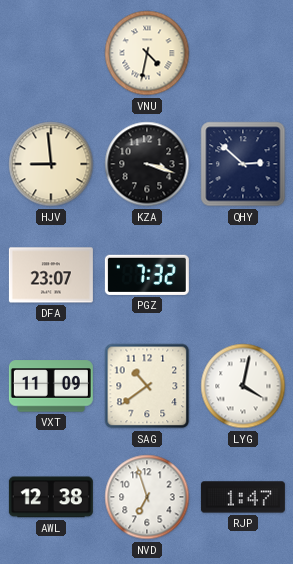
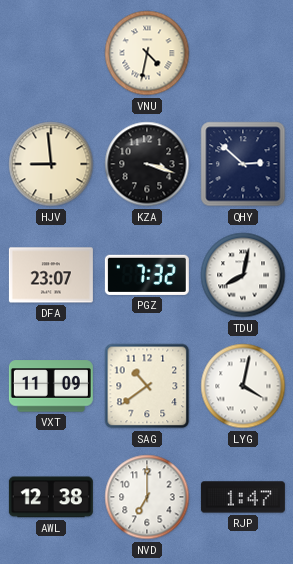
TDU: none -> 8:02
NVD: 6:57 -> 7:00
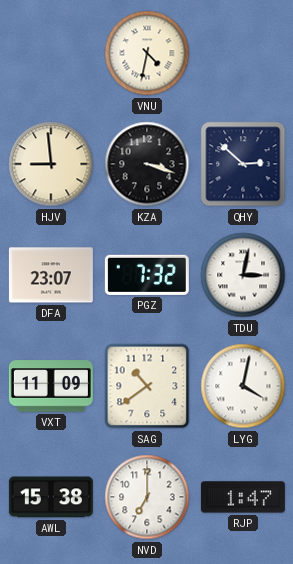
TDU: 8:02 -> 3:02
AWL: 12:38 -> 15:38
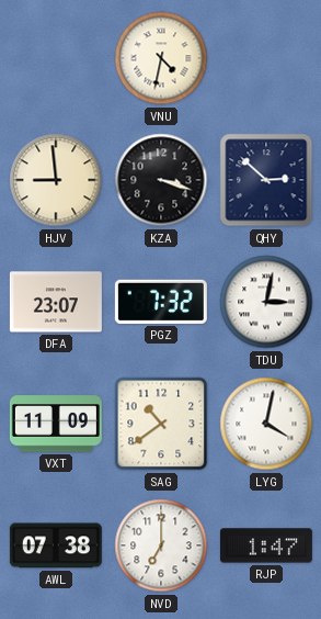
AWL: 15:38 -> 07:38
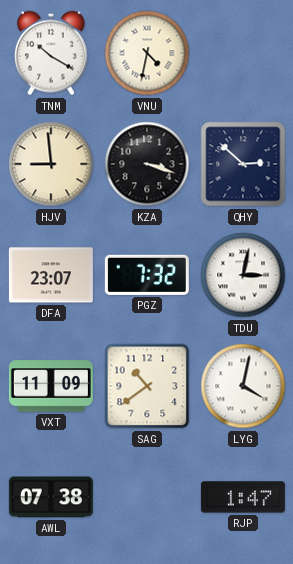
TNM: none -> 10:20
NVD: 7:00 -> none
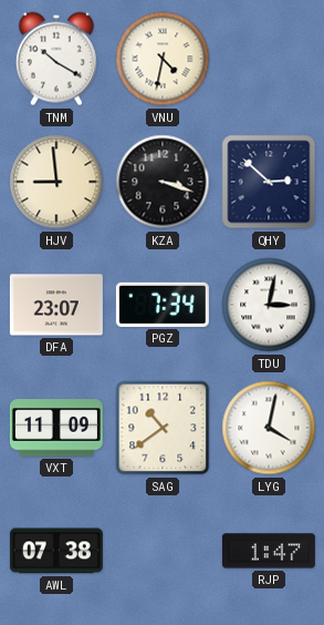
PGZ: 7:32 -> 7:34
